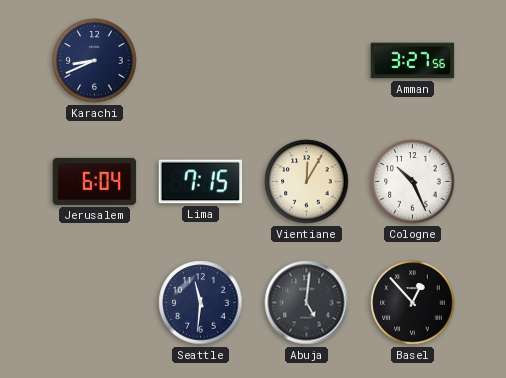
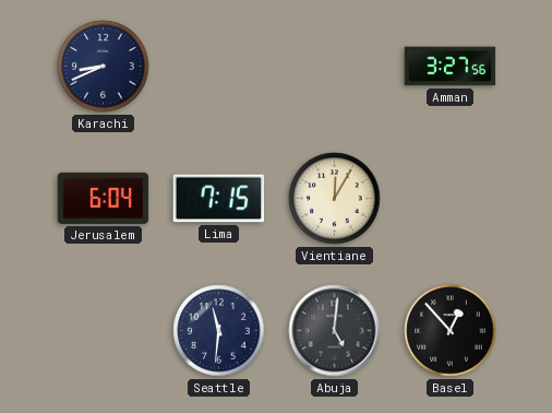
Cologne: 10:26 -> none
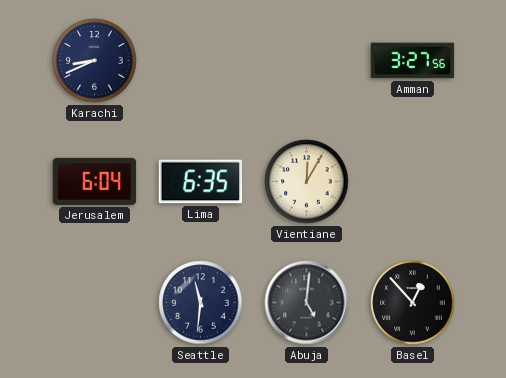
Lima: 7:15 -> 6:35
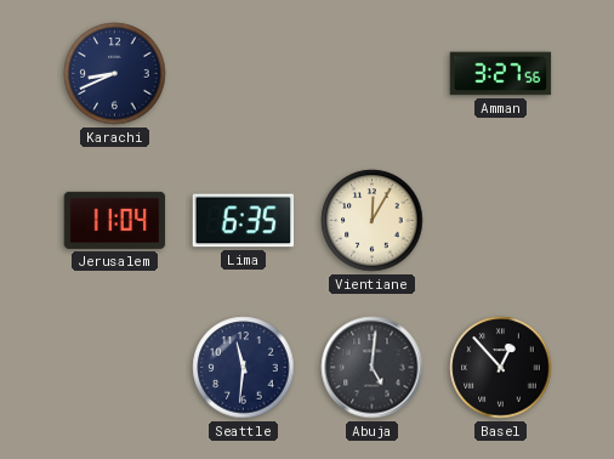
Jerusalem: 6:04 -> 11:04
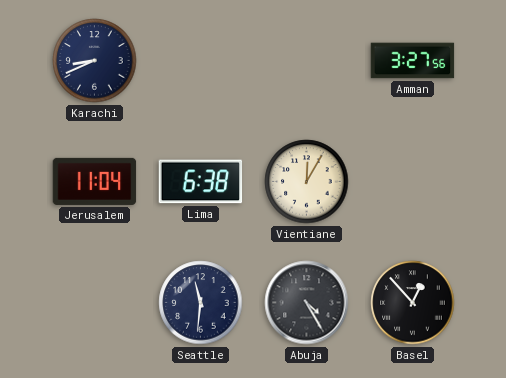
Lima: 6:35 -> 6:38
Abuja: 5:01 -> 4:25
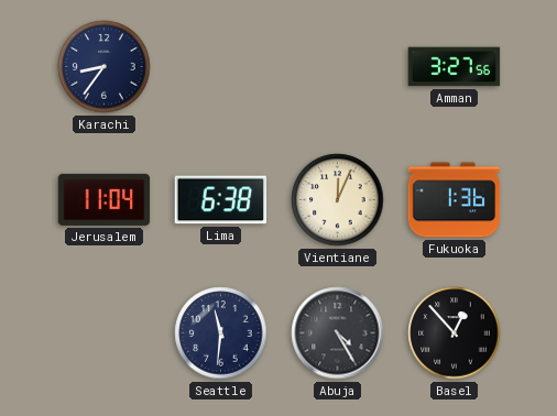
Karachi: 8:41 -> 8:36
Vientiane: 12:05 -> 12:04
Fukuoka: none -> 1:36
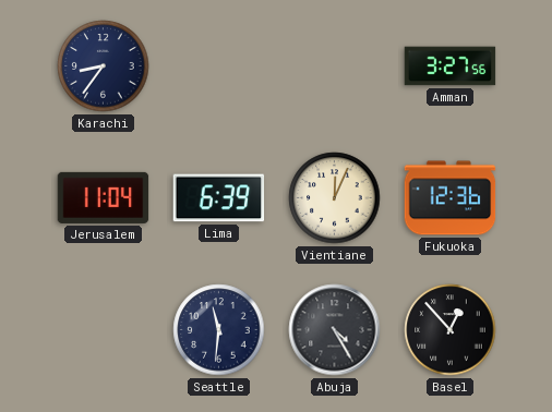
Lima: 6:38 -> 6:39
Fukuoka: 1:36 -> 12:36
